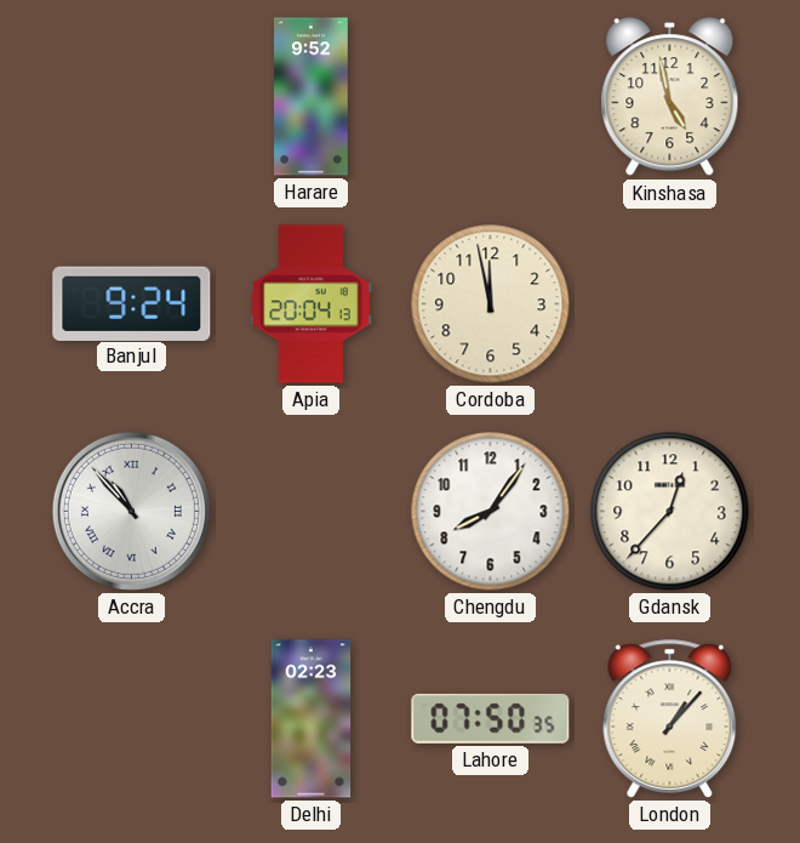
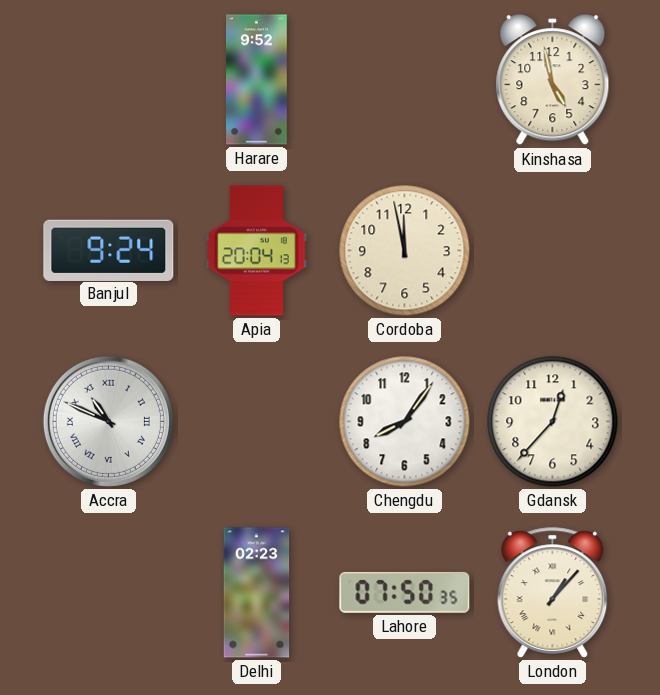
Accra: 10:53 -> 10:49
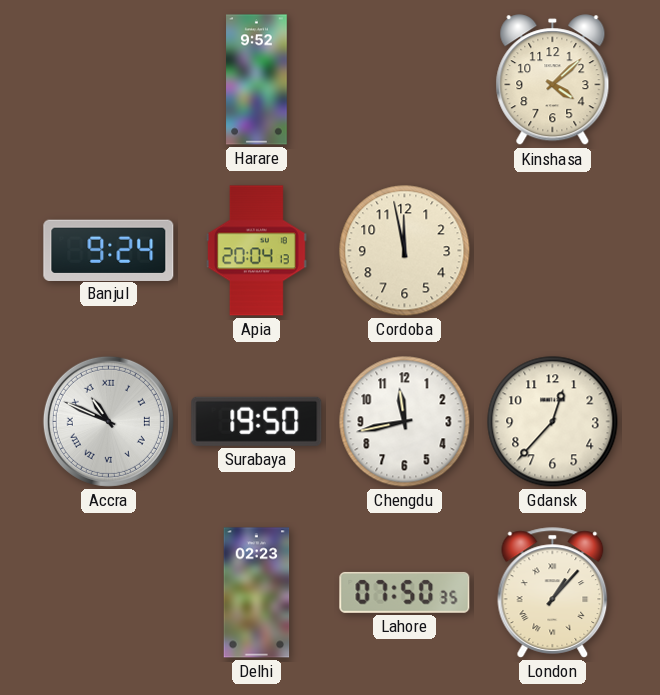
Kinshasa: 4:58 -> 4:08
Surabaya: none -> 19:50
Chengdu: 8:06 -> 11:43
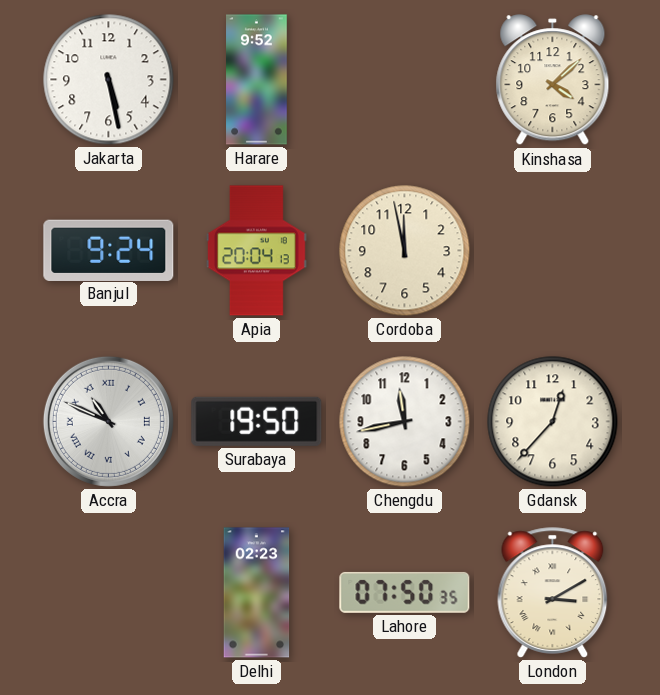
Jakarta: none -> 5:28
London: 1:07 -> 3:10
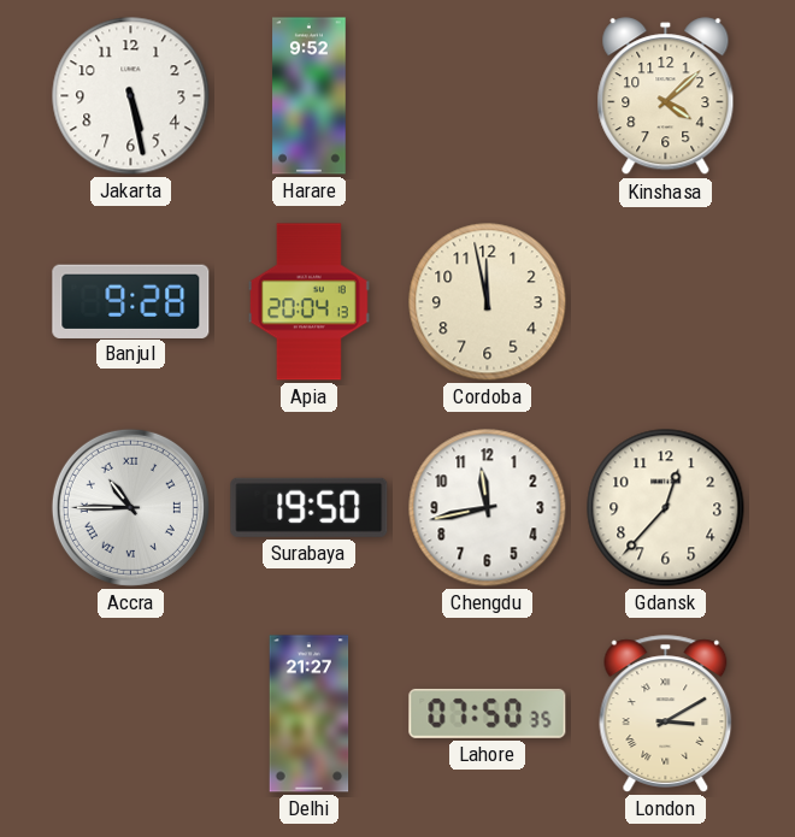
Banjul: 9:24 -> 9:28
Accra: 10:49 -> 10:45
Delhi: 02:23 -> 21:27
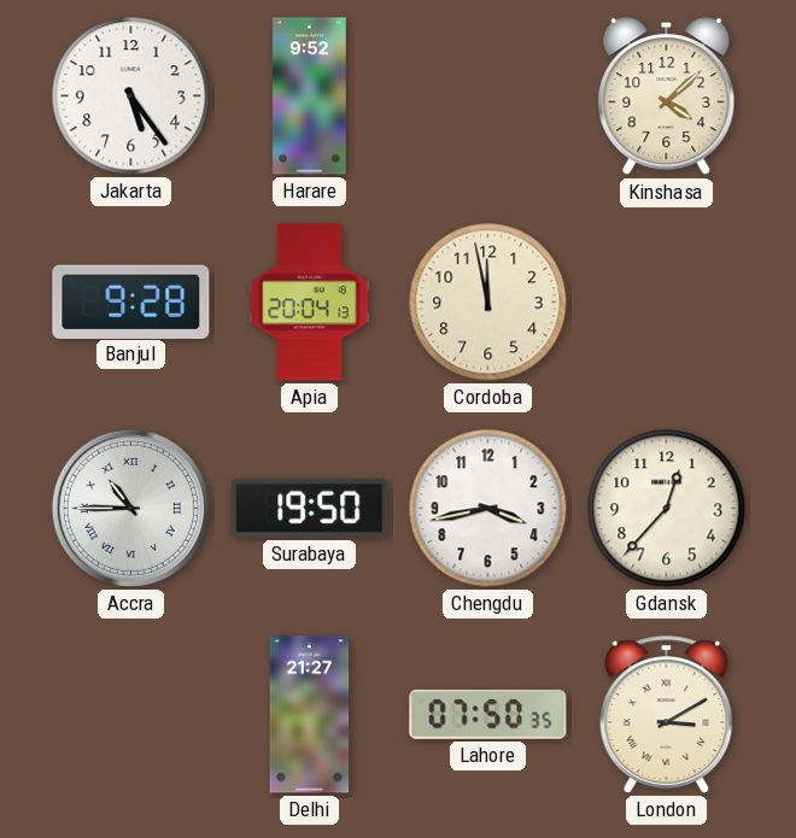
Jakarta: 5:28 -> 5:24
Chengdu: 11:43 -> 3:43
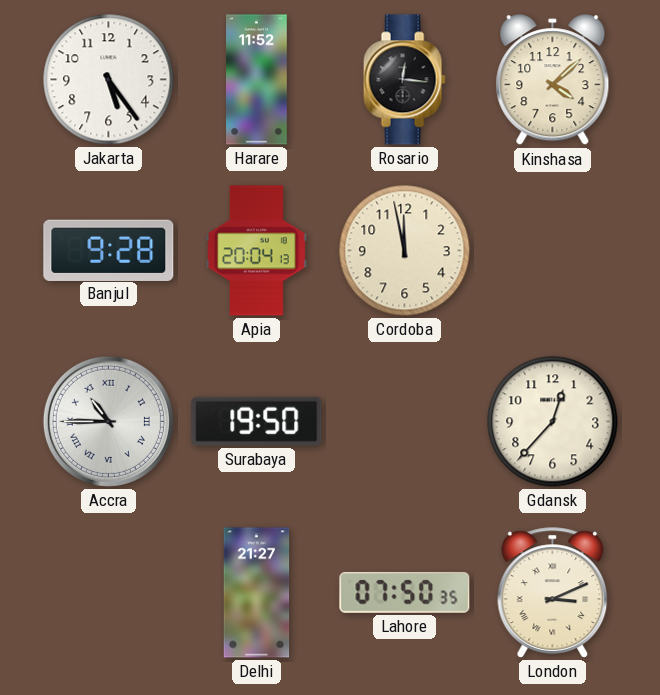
Harare: 9:52 -> 11:52
Rosario: none -> 12:16
Chengdu: 3:43 -> none
London: 3:10 -> 3:11
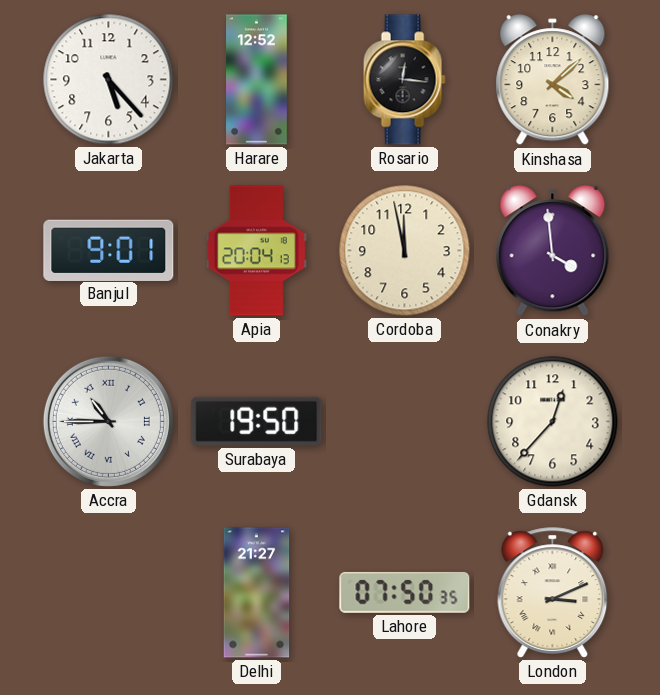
Jakarta: 5:24 -> 5:23
Harare: 11:52 -> 12:52
Banjul: 9:28 -> 9:01
Conakry: none -> 3:59
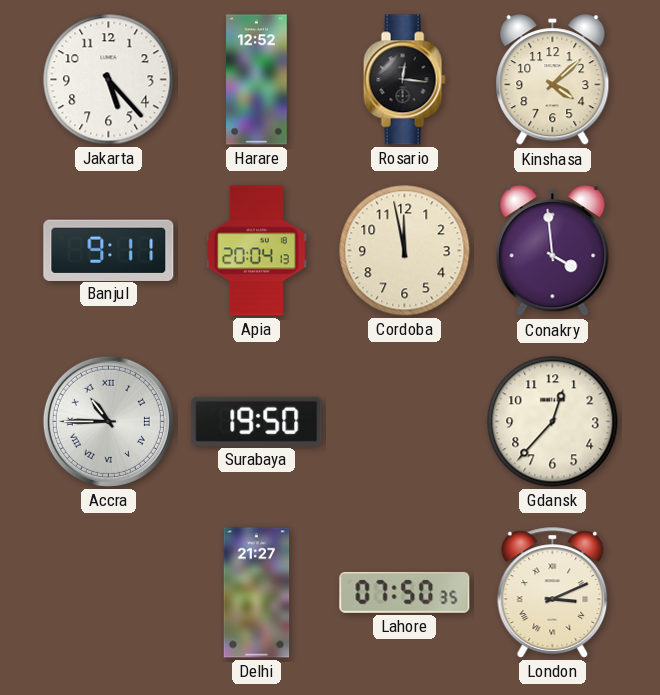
Banjul: 9:01 -> 9:11
